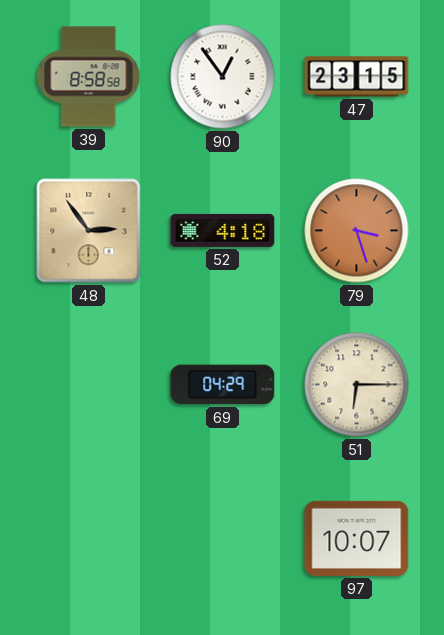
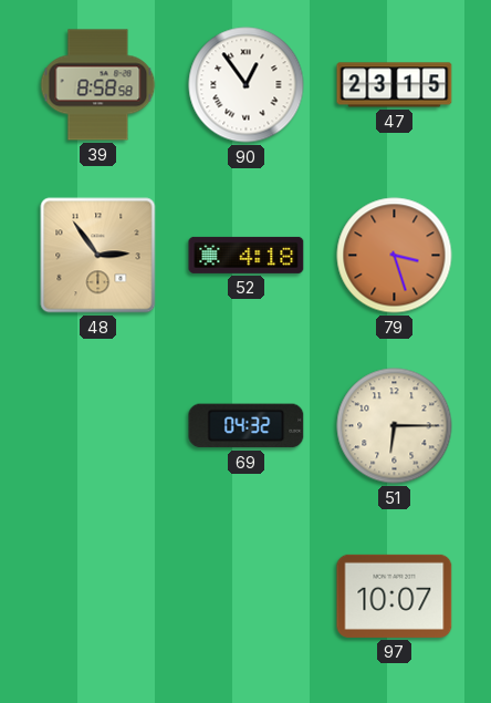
69: 04:29 -> 04:32
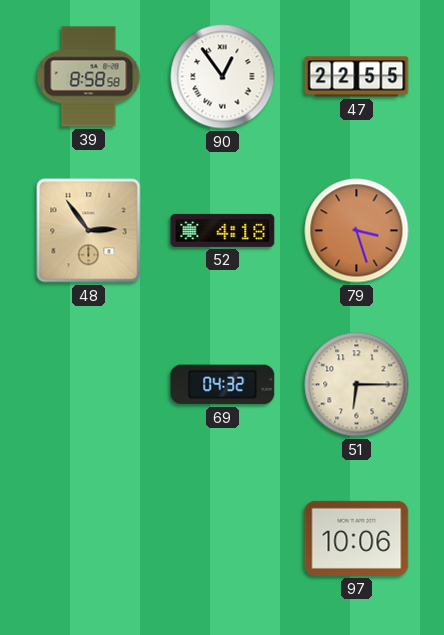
47: 23:15 -> 22:55
97: 10:07 -> 10:06
